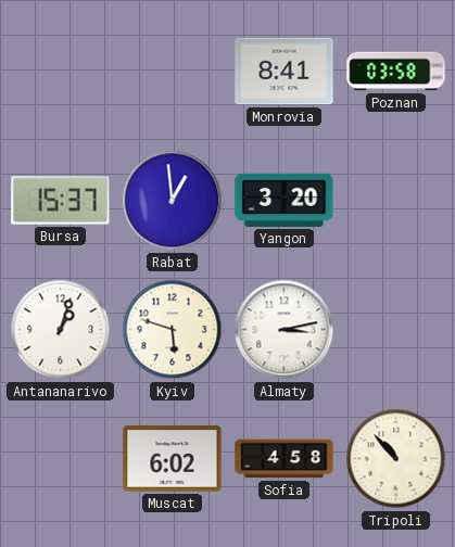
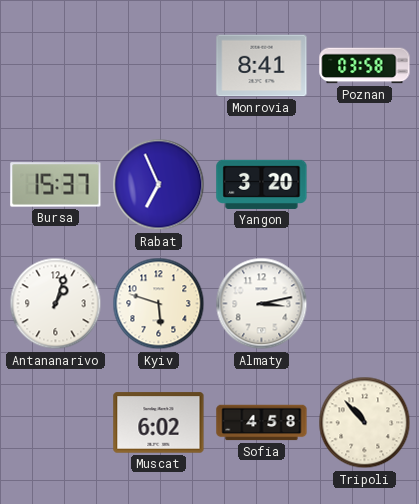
Rabat: 12:59 -> 6:56
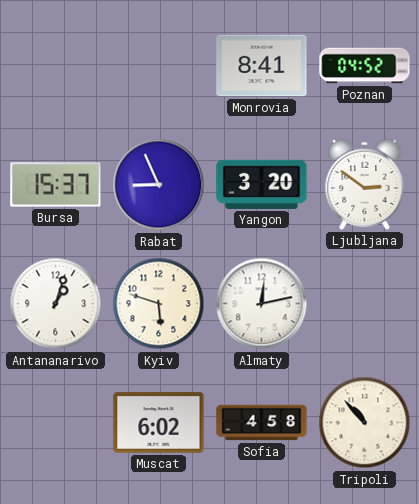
Poznan: 03:58 -> 04:52
Rabat: 6:56 -> 8:56
Ljubljana: none -> 2:51
Almaty: 3:13 -> 12:13
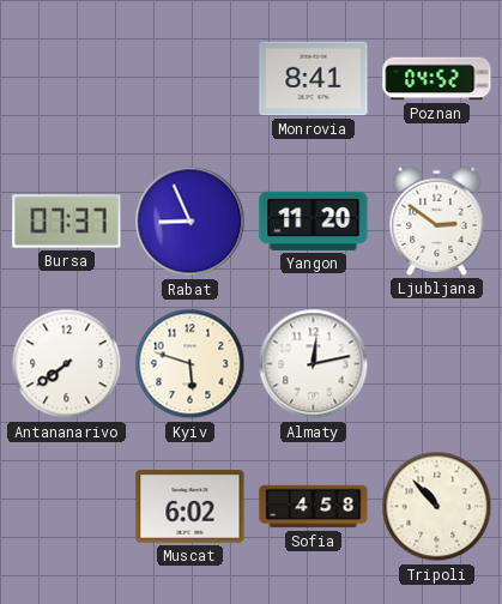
Bursa: 15:37 -> 07:37
Yangon: 3:20 -> 11:20
Antananarivo: 1:03 -> 7:39
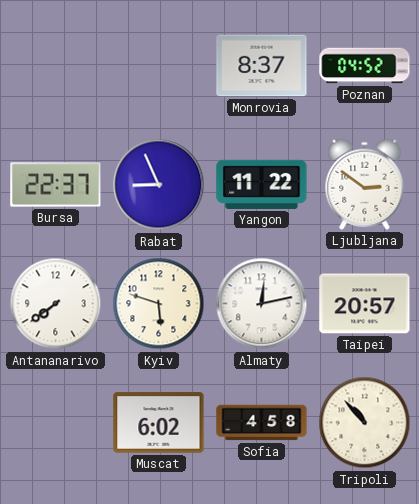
Monrovia: 8:41 -> 8:37
Bursa: 07:37 -> 22:37
Yangon: 11:20 -> 11:22
Taipei: none -> 20:57
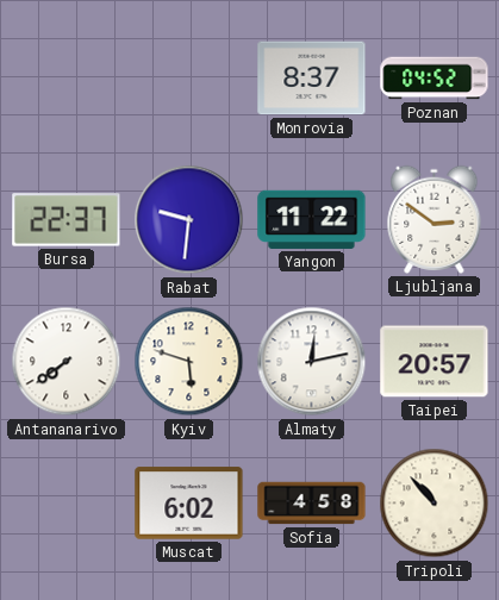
Rabat: 8:56 -> 9:31
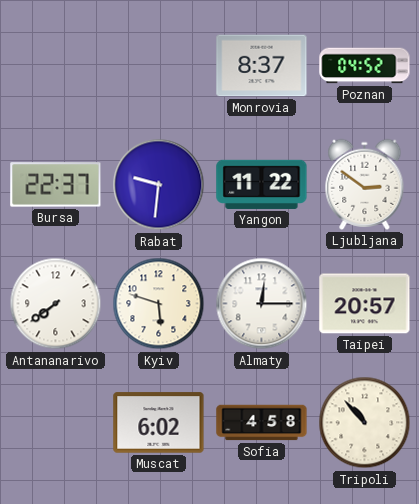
Almaty: 12:13 -> 12:15
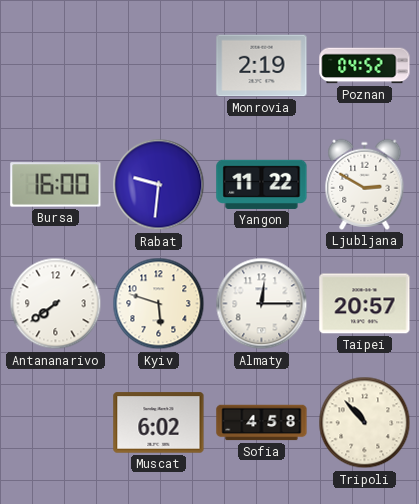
Monrovia: 8:37 -> 2:19
Bursa: 22:37 -> 16:00
Ljubljana: 2:51 -> 2:50
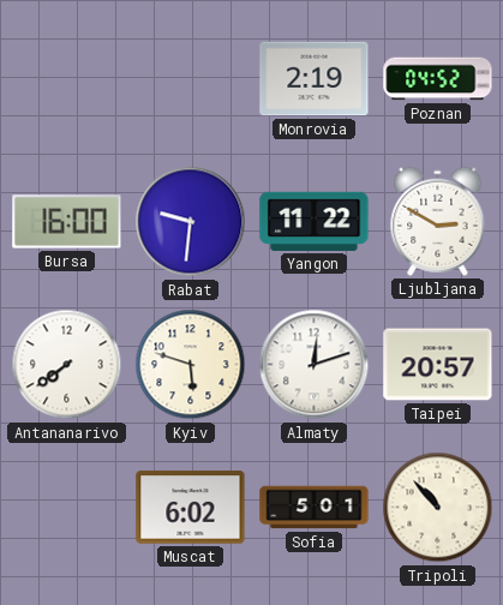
Almaty: 12:15 -> 12:12
Sofia: 4:58 -> 5:01
